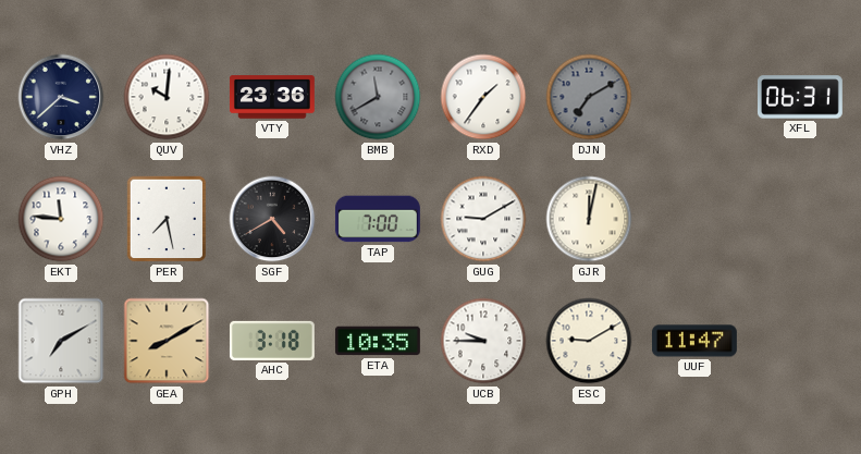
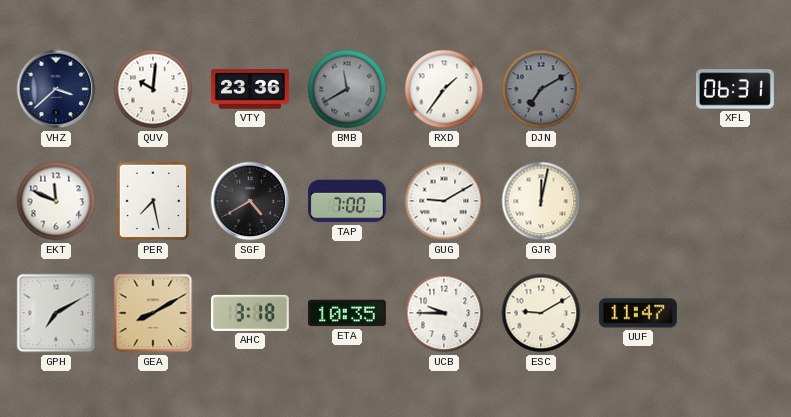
EKT: 11:46 -> 11:49
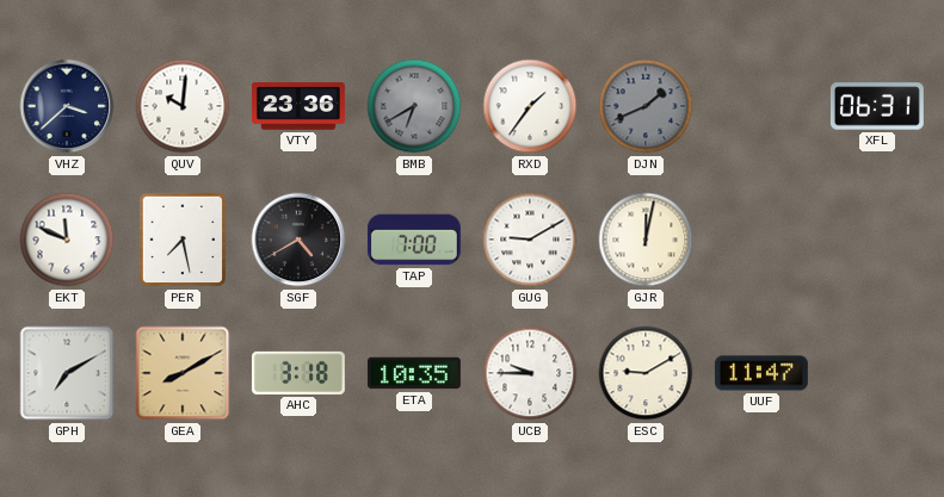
BMB: 11:40 -> 6:40
DJN: 7:10 -> 1:41
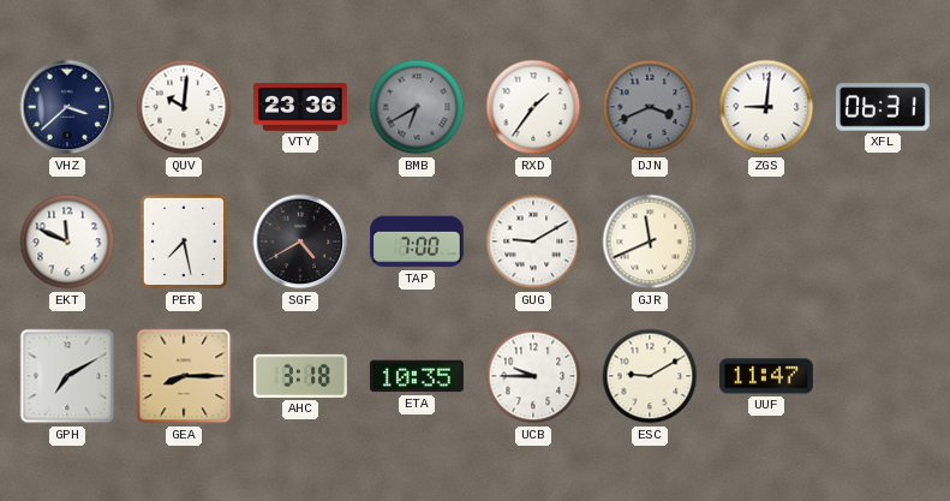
DJN: 1:41 -> 3:41
ZGS: none -> 9:01
GJR: 12:02 -> 11:41
GEA: 8:10 -> 8:15
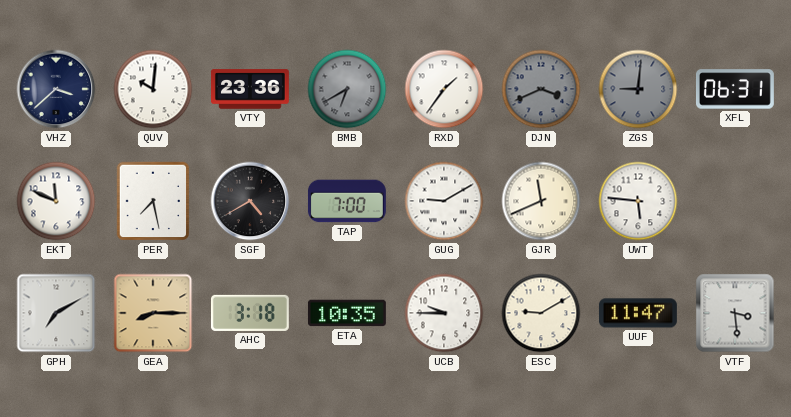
ZGS dial: white -> grey
UWT: none -> 5:46
VTF: none -> 3:29
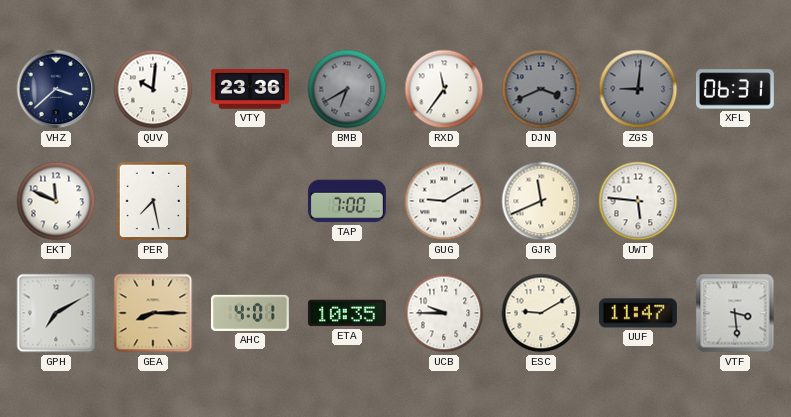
RXD: 1:36 -> 11:36
SGF: 4:40 -> none
AHC: 3:18 -> 4:01
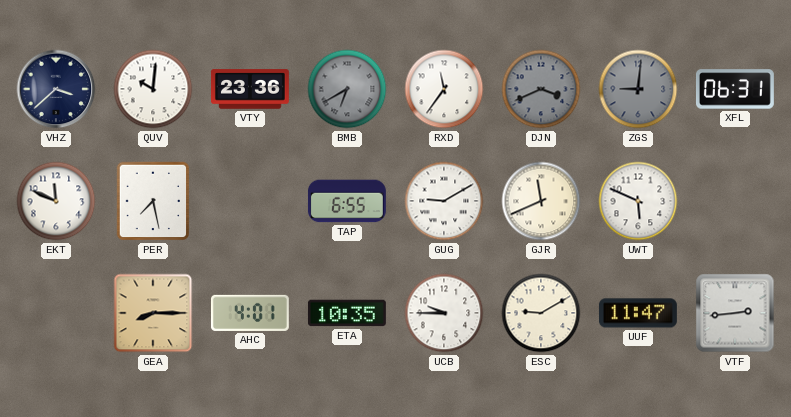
TAP: 7:00 -> 6:55
UWT: 5:46 -> 5:49
GPH: 7:10 -> none
VTF: 3:29 -> 2:44
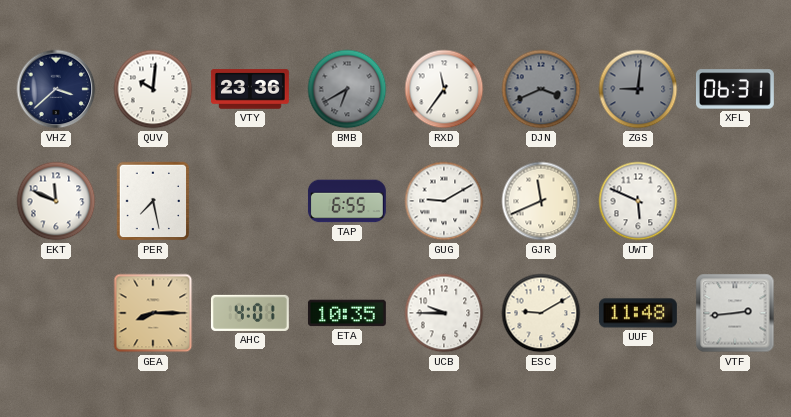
UUF: 11:47 -> 11:48
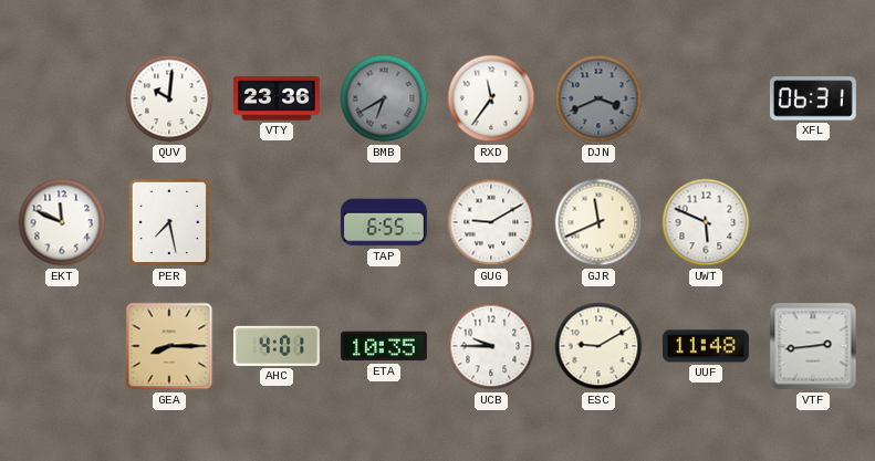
VHZ: 3:38 -> none
ZGS: 9:01 -> none
